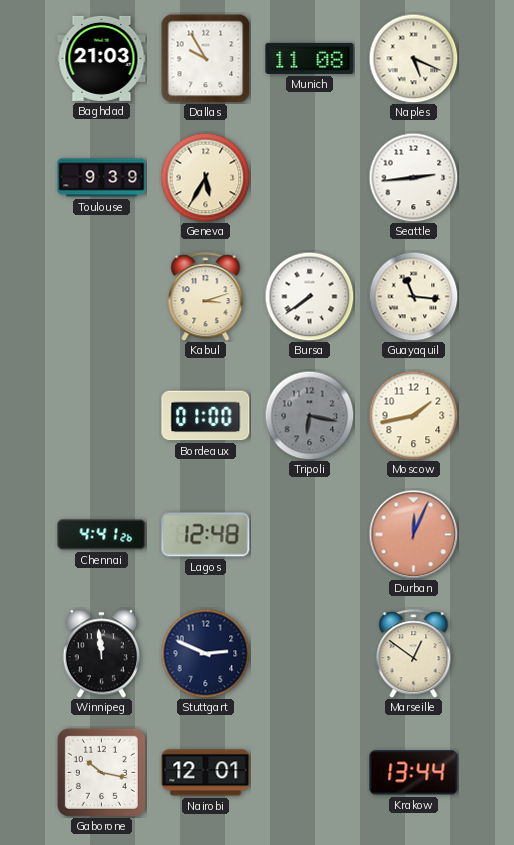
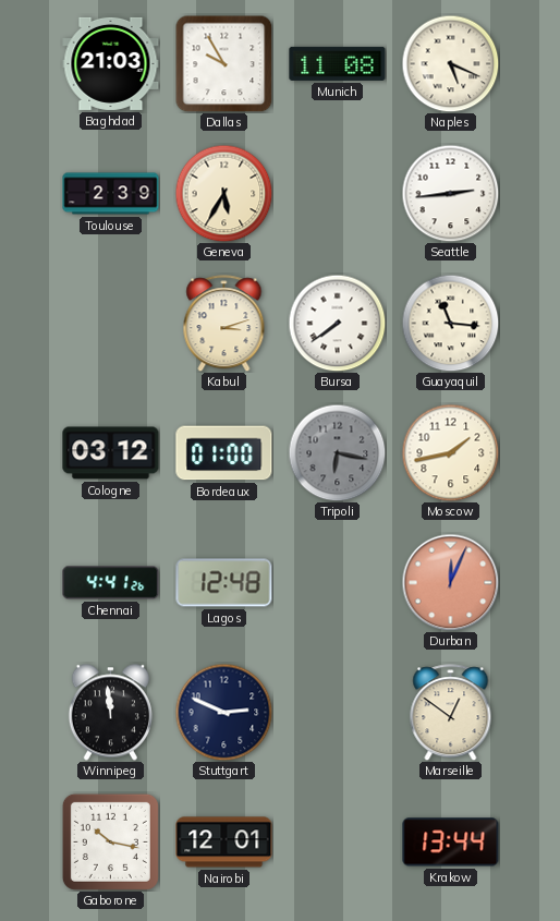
Toulouse: 9:39 -> 2:39
Cologne: none -> 03:12
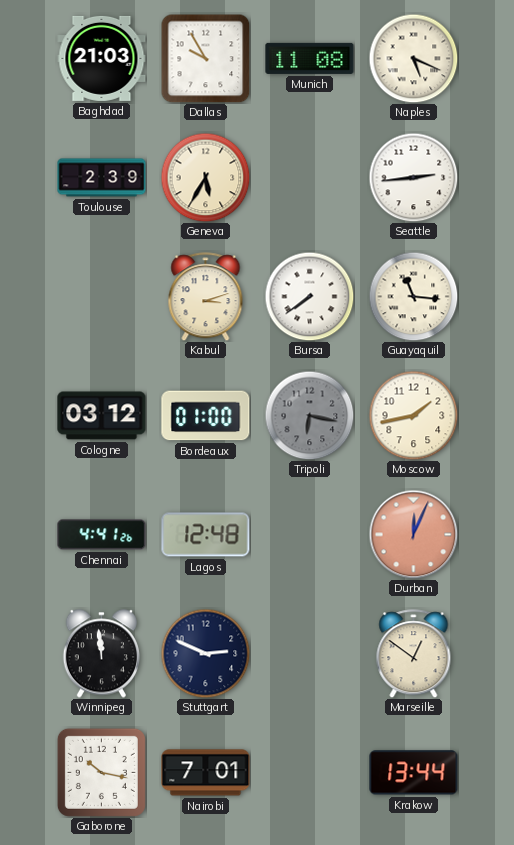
Nairobi: 12:01 -> 7:01
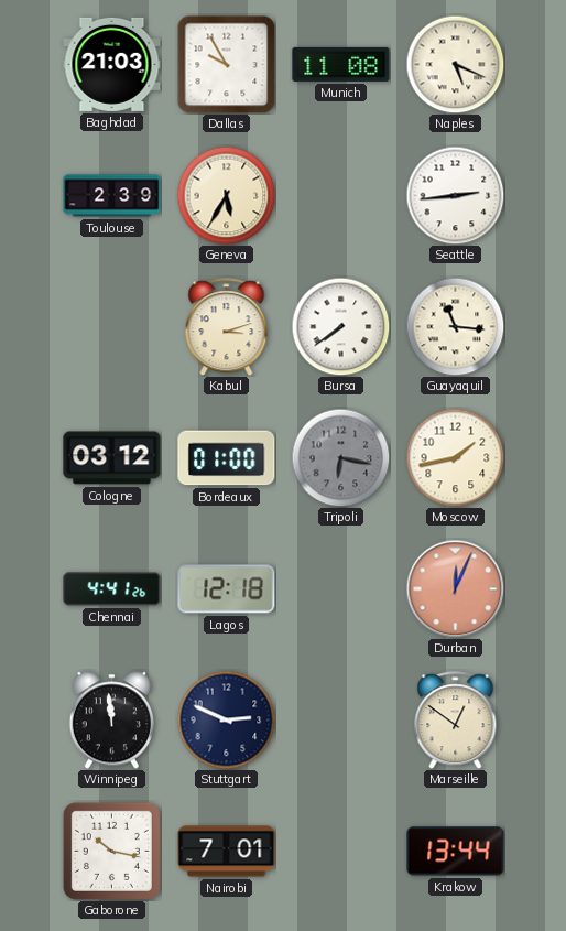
Lagos: 12:48 -> 12:18
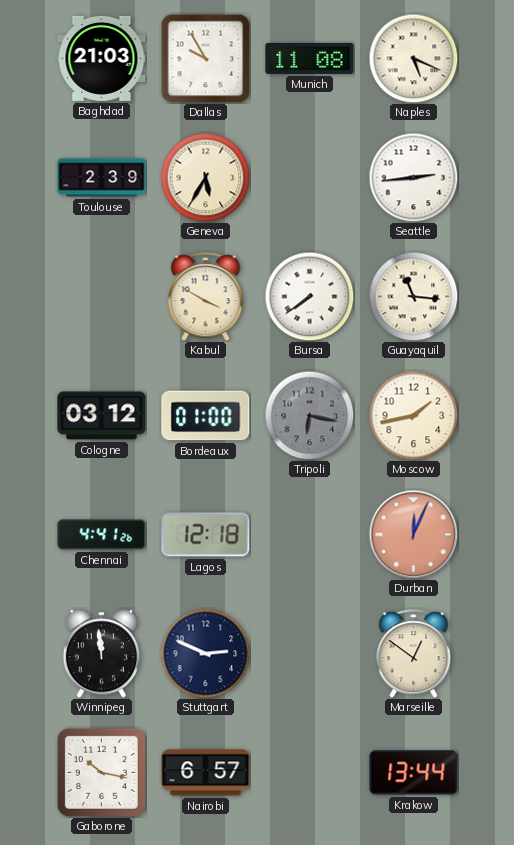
Kabul: 3:12 -> 3:50
Nairobi: 7:01 -> 6:57
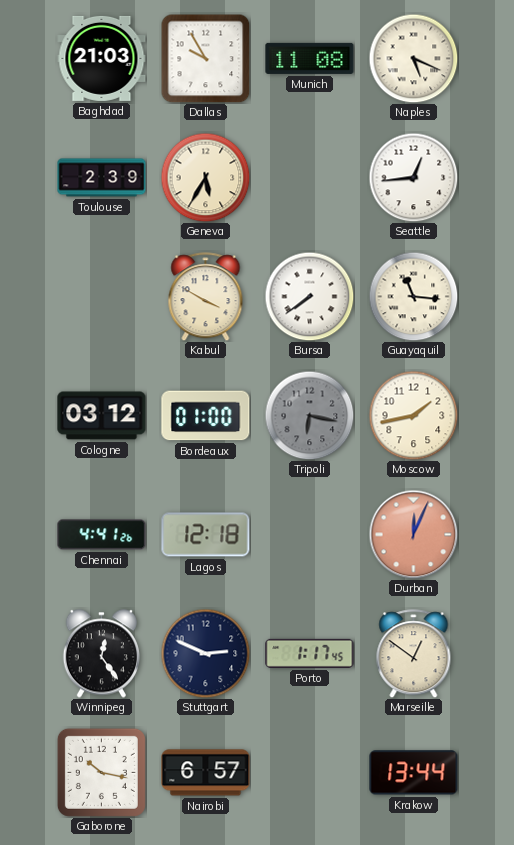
Seattle: 2:44 -> 12:44
Winnipeg: 11:59 -> 12:24
Porto: none -> 1:17
